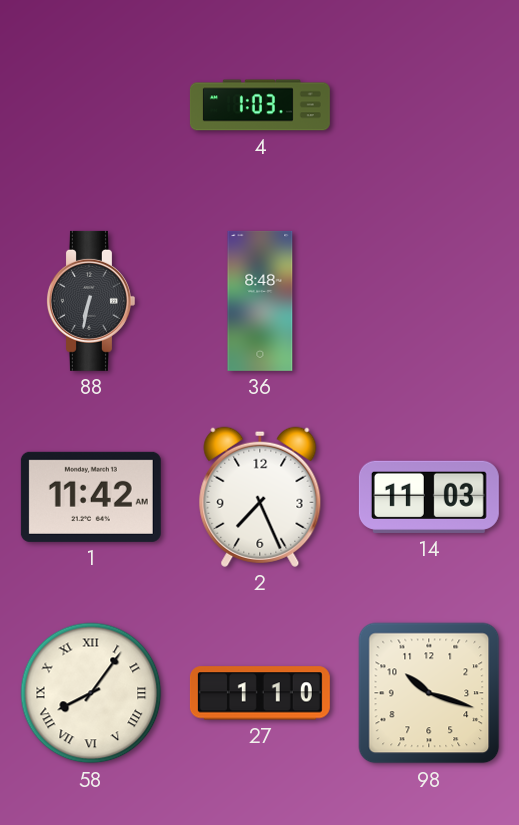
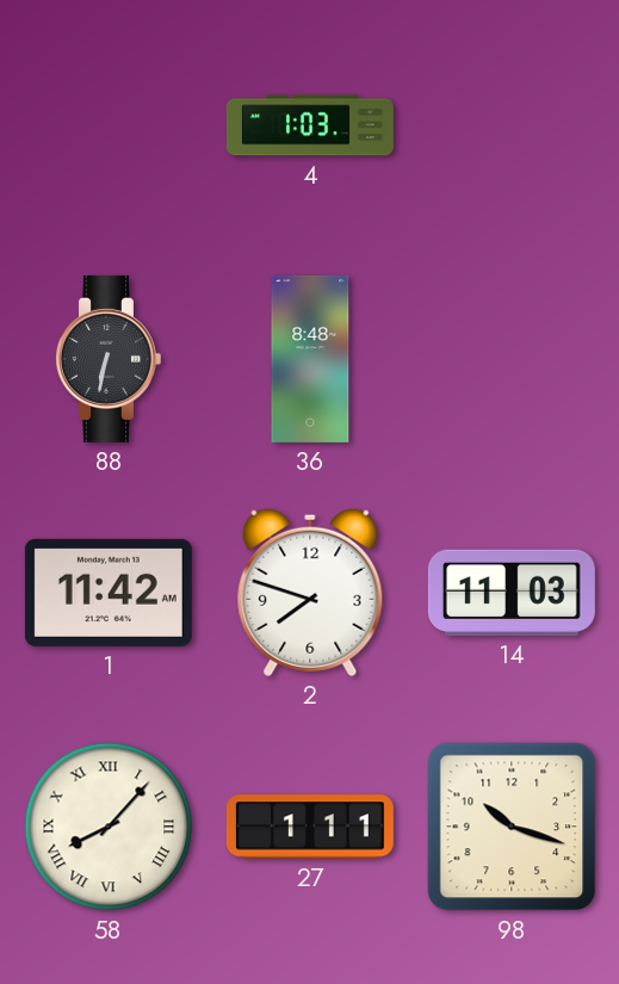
2: 7:26 -> 7:48
58: 8:06 -> 8:07
27: 1:10 -> 1:11
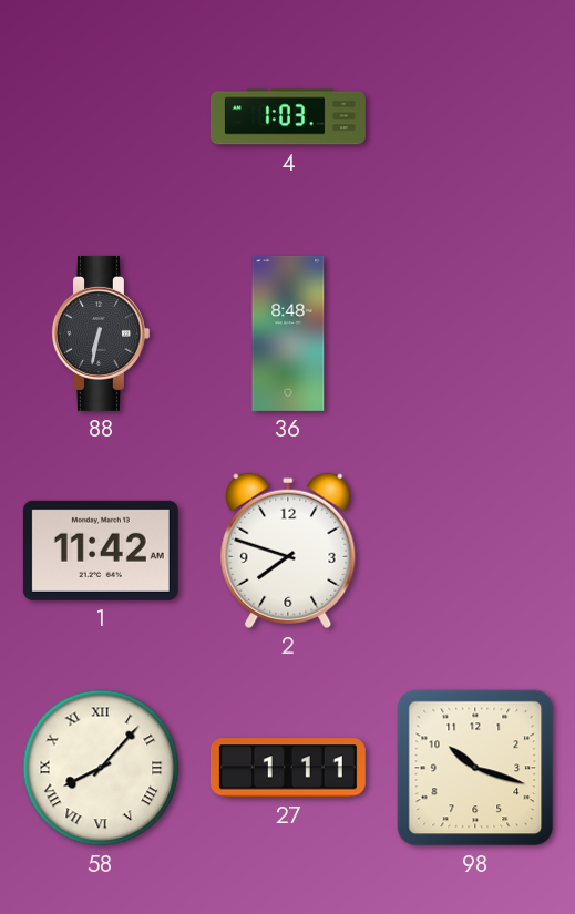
14: 11:03 -> none
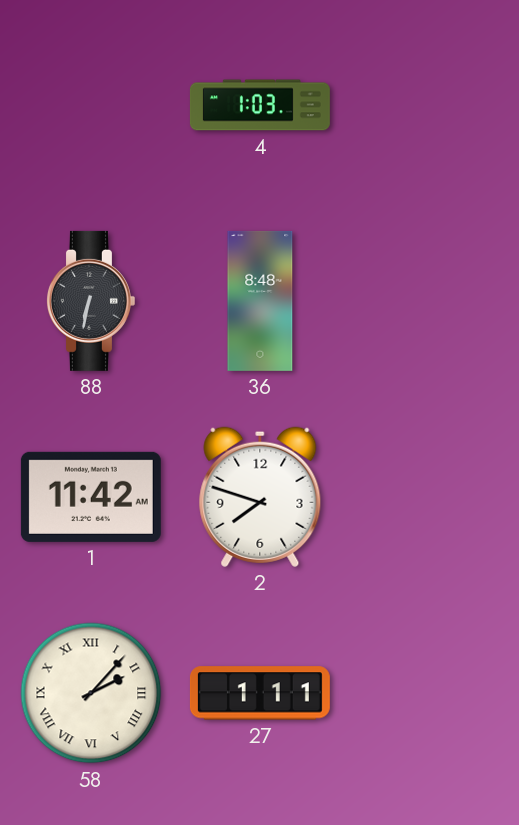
58: 8:07 -> 2:07
98: 10:18 -> none
